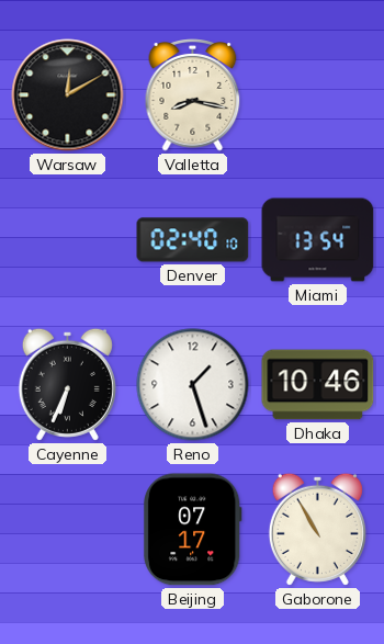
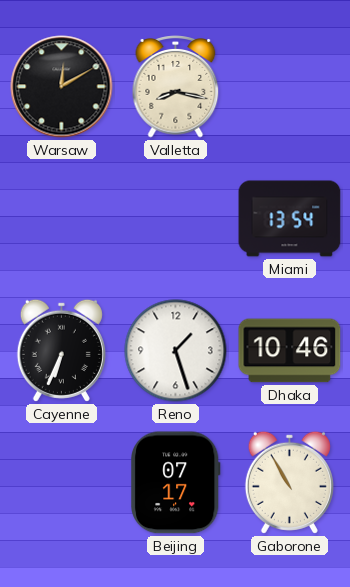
Denver: 02:40 -> none
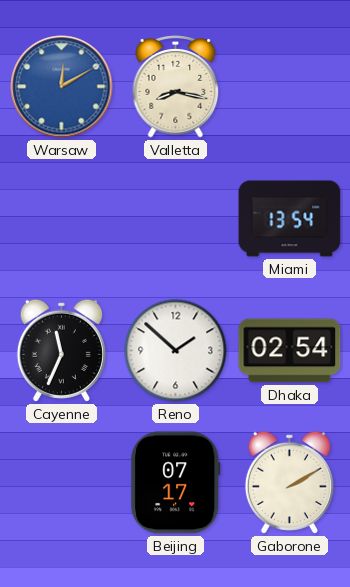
Warsaw dial: black -> blue
Cayenne: 6:34 -> 11:34
Reno: 1:27 -> 1:52
Dhaka: 10:46 -> 02:54
Gaborone: 10:55 -> 2:10
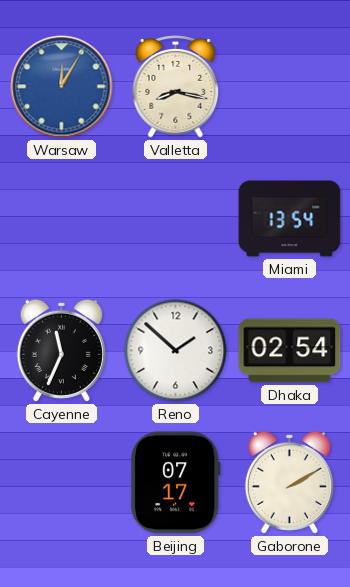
Warsaw: 12:10 -> 12:05
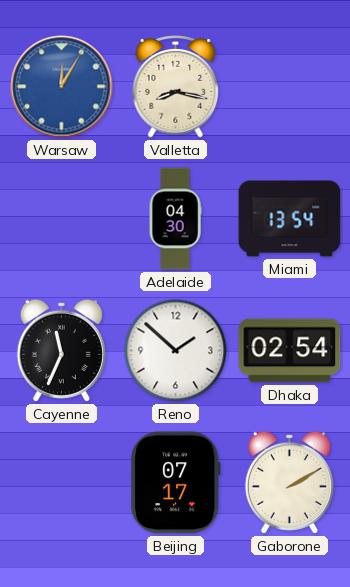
Adelaide: none -> 04:30
